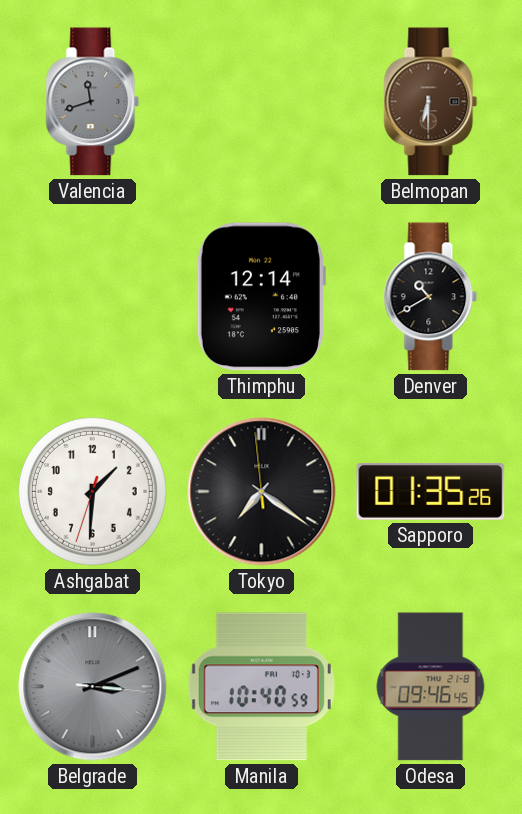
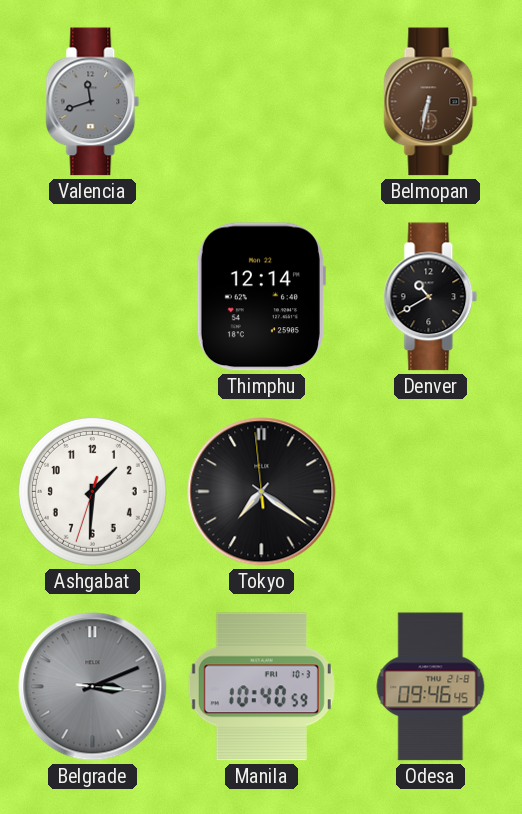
Belmopan: 6:30 -> 6:32
Sapporo: 01:35 -> none
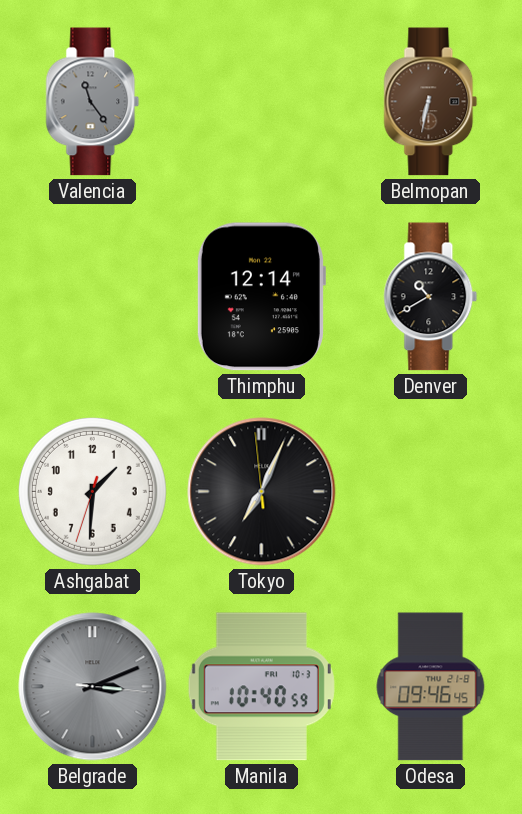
Valencia: 11:42 -> 11:24
Tokyo: 7:20 -> 7:03
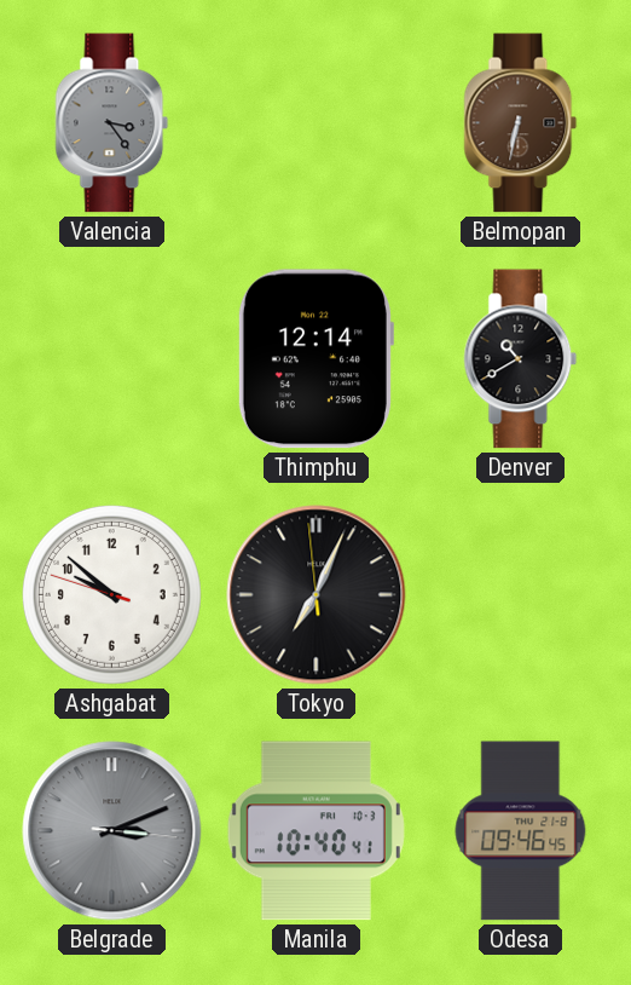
Valencia: 11:24 -> 3:24
Ashgabat: 1:30 -> 9:51
Manila: 10:40:59 -> 10:40:41
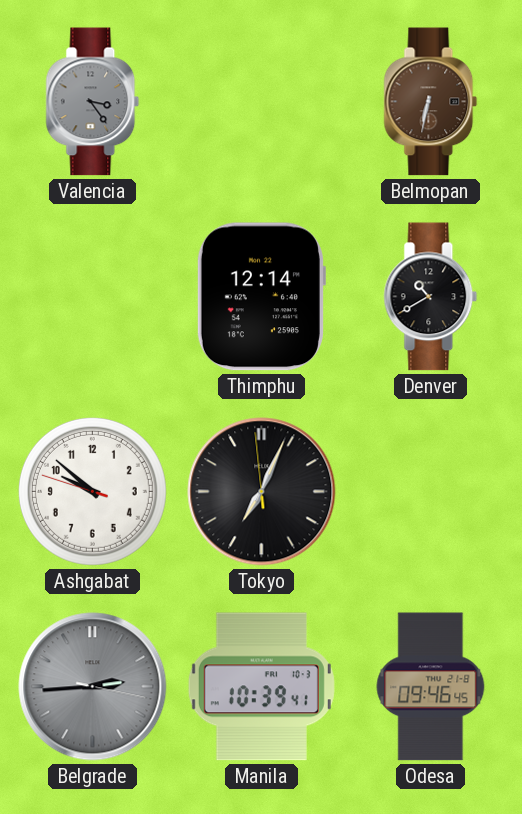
Belgrade: 3:11 -> 2:44
Manila: 10:40 -> 10:39
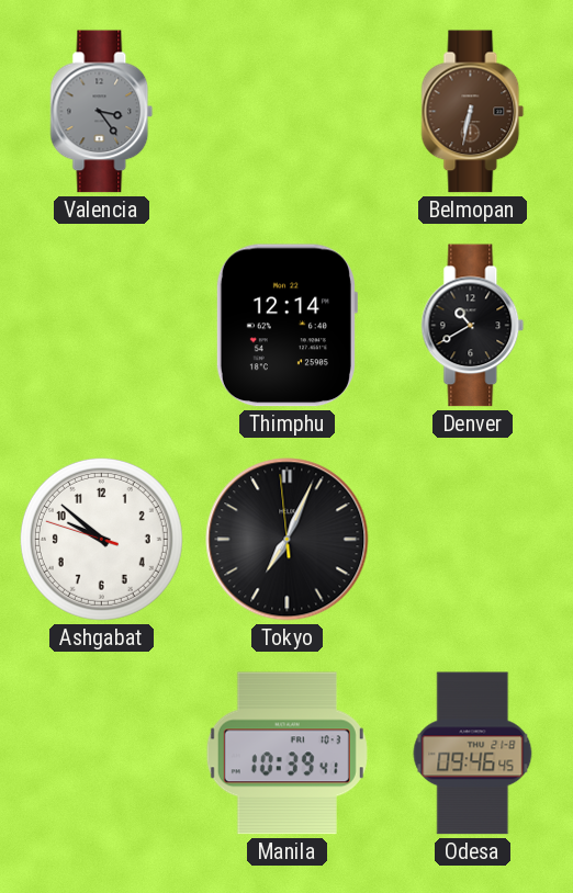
Belgrade: 2:44 -> none
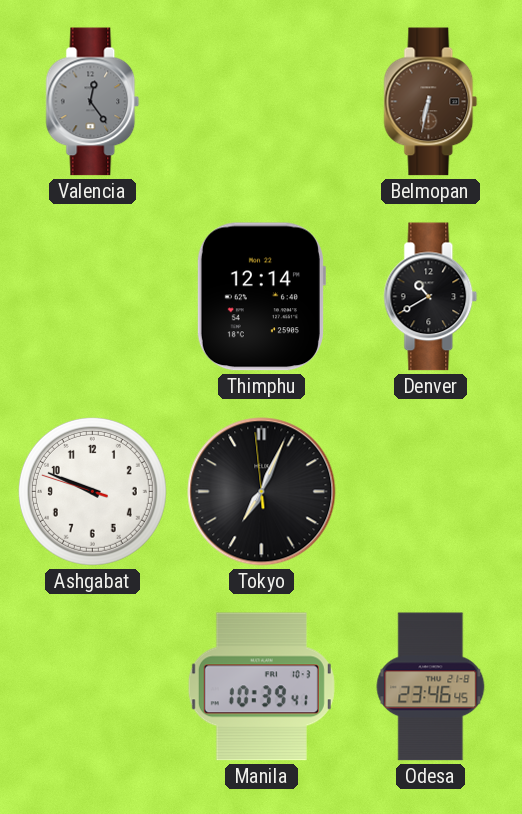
Valencia: 3:24 -> 12:24
Ashgabat: 9:51 -> 9:48
Odesa: 09:46 -> 23:46
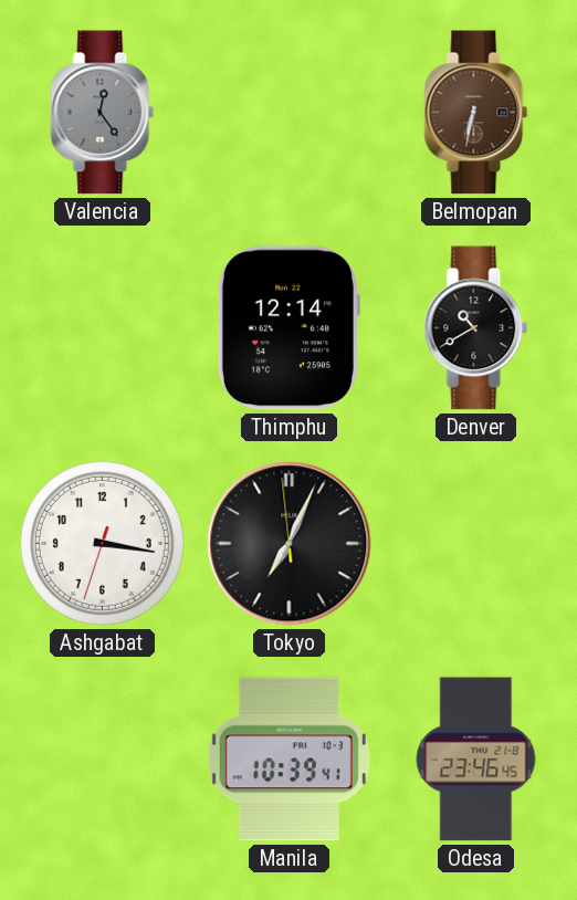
Ashgabat: 9:48 -> 3:16
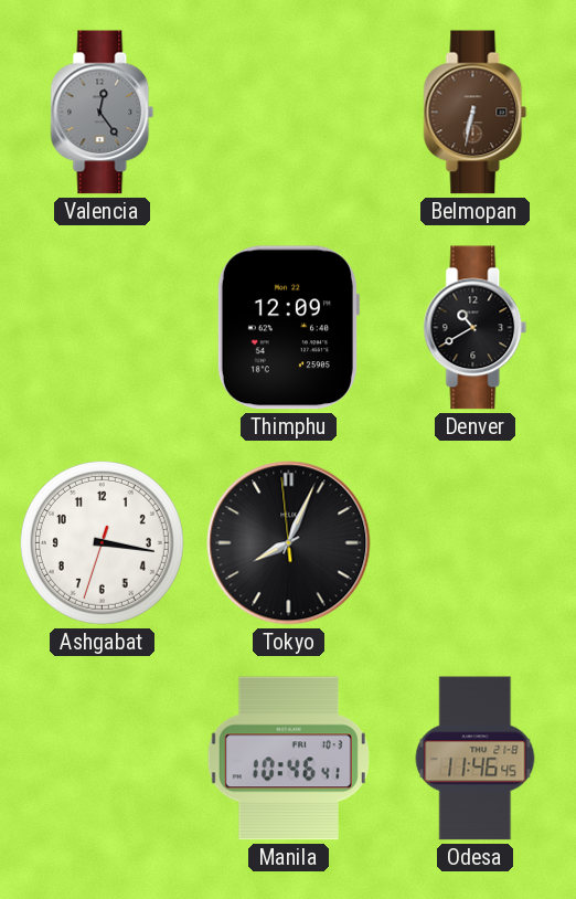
Thimphu: 12:14 -> 12:09
Tokyo: 7:03 -> 8:03
Manila: 10:39 -> 10:46
Odesa: 23:46 -> 11:46
